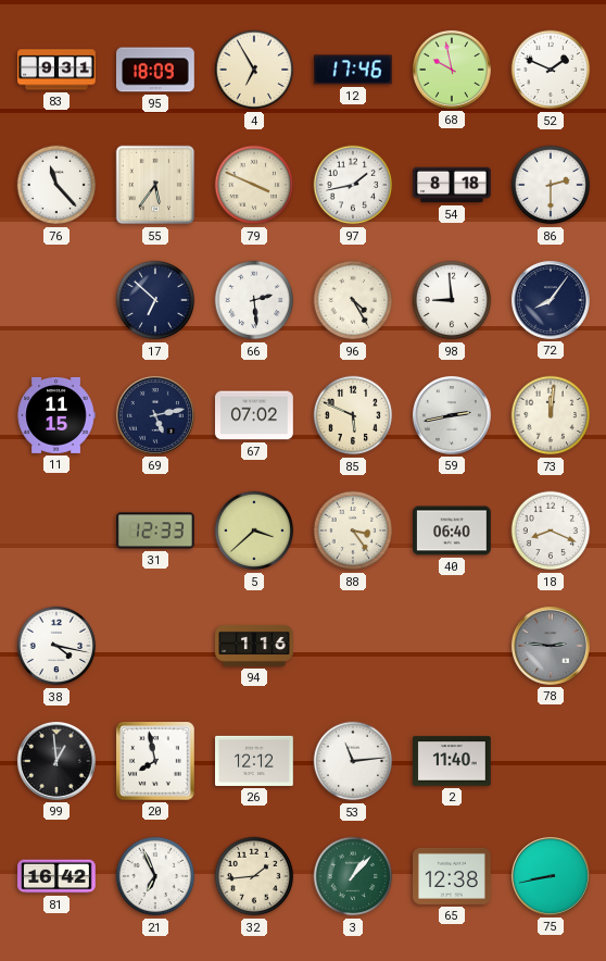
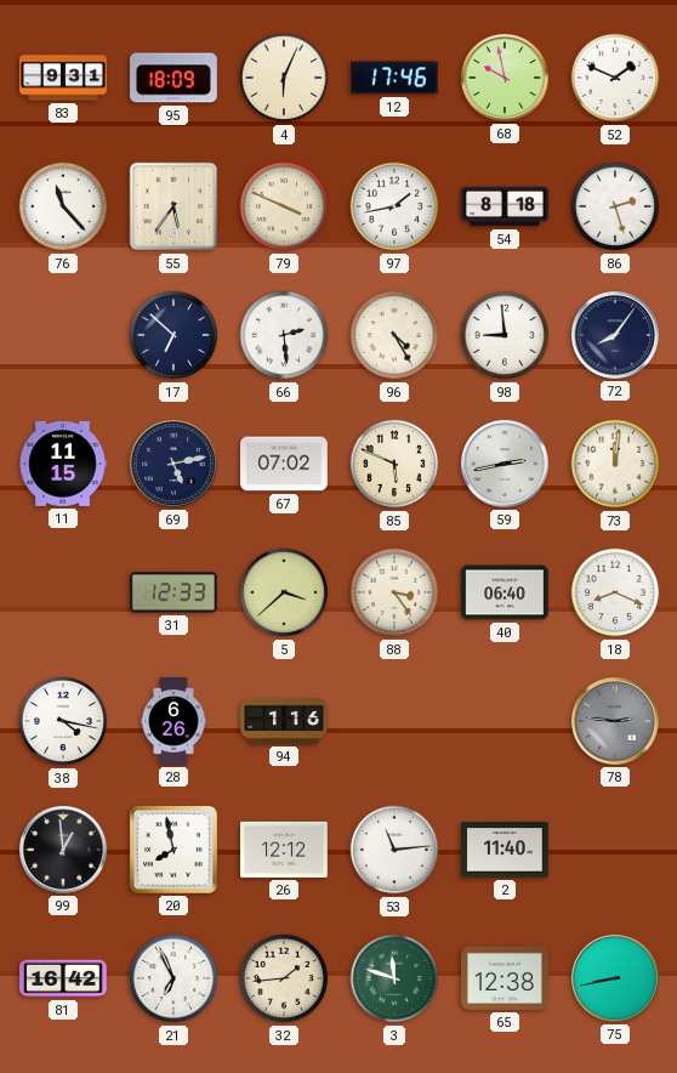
4: 6:55 -> 6:04
86: 2:30 -> 2:27
28: none -> 6:26
3: 1:07 -> 11:48
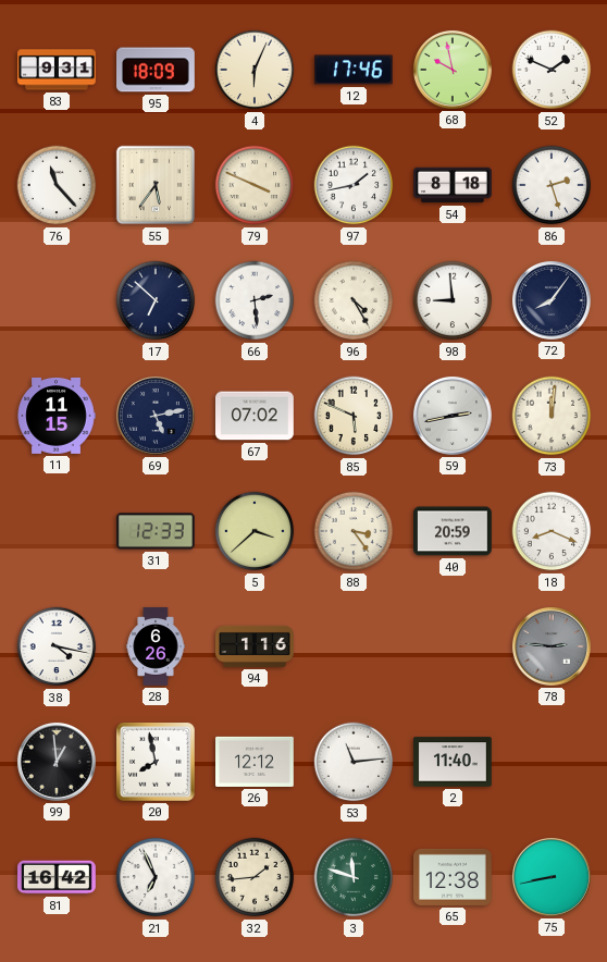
40: 06:40 -> 20:59
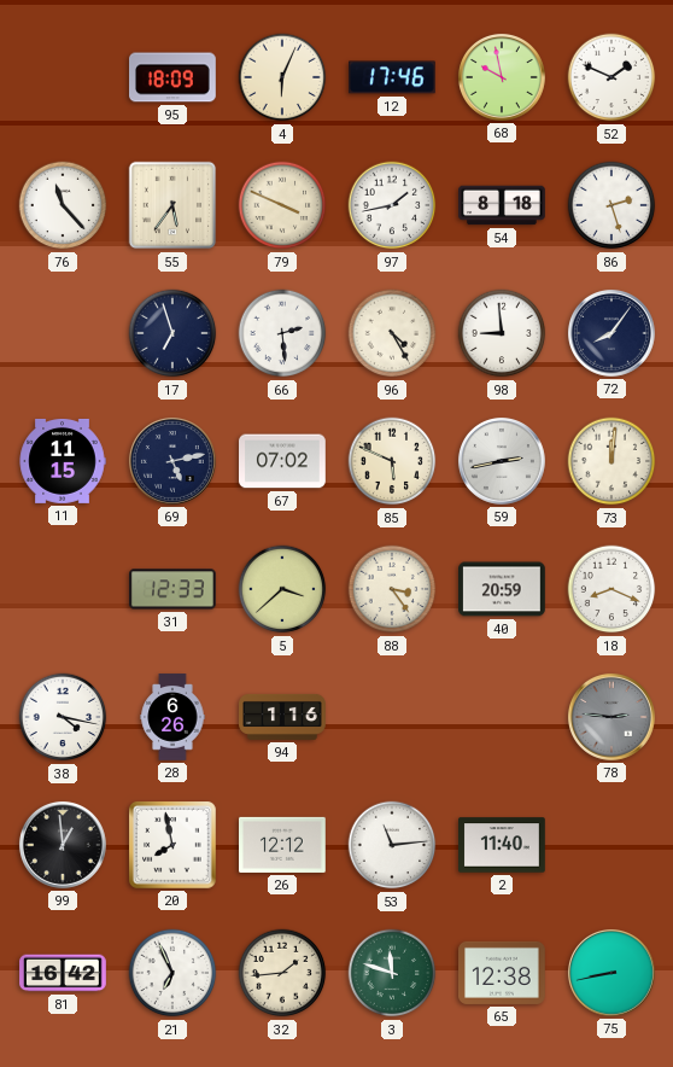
83: 9:31 -> none
17: 6:52 -> 6:57
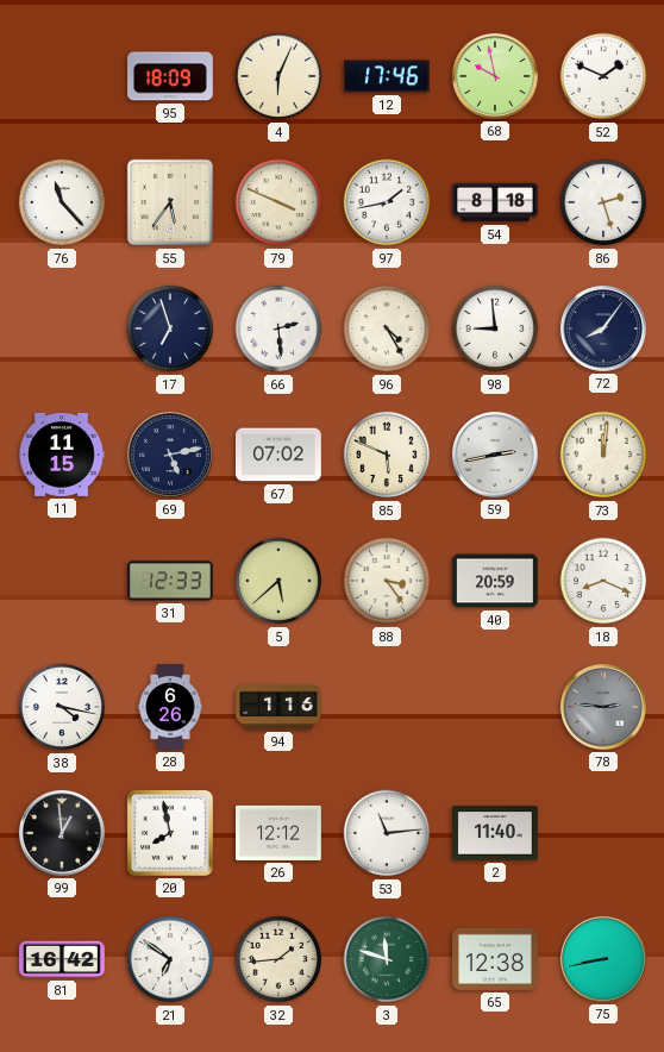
5: 3:38 -> 5:38
21: 6:56 -> 6:51
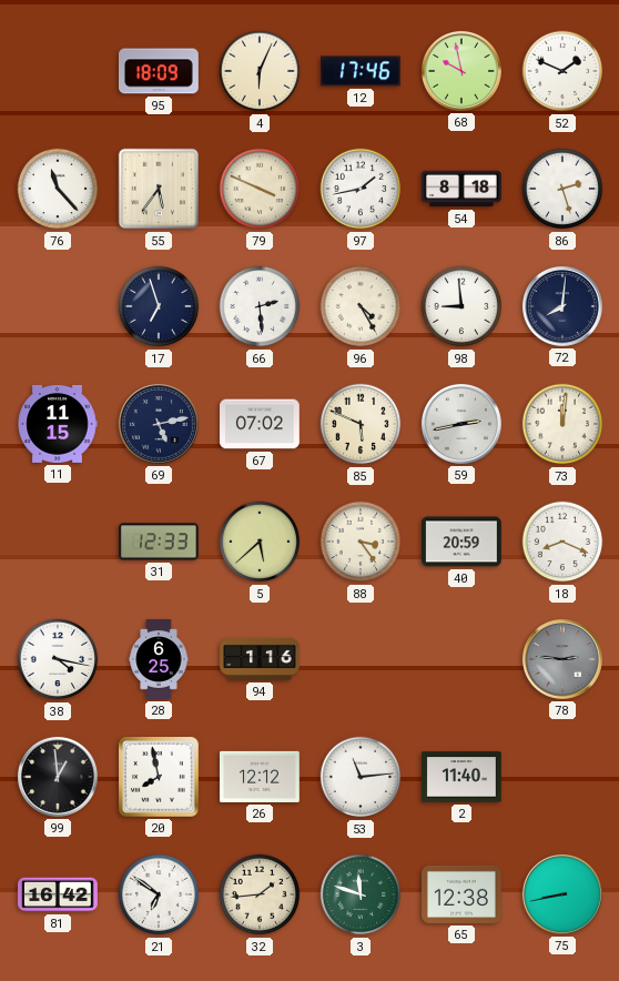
72: 8:06 -> 8:01
28: 6:26 -> 6:25
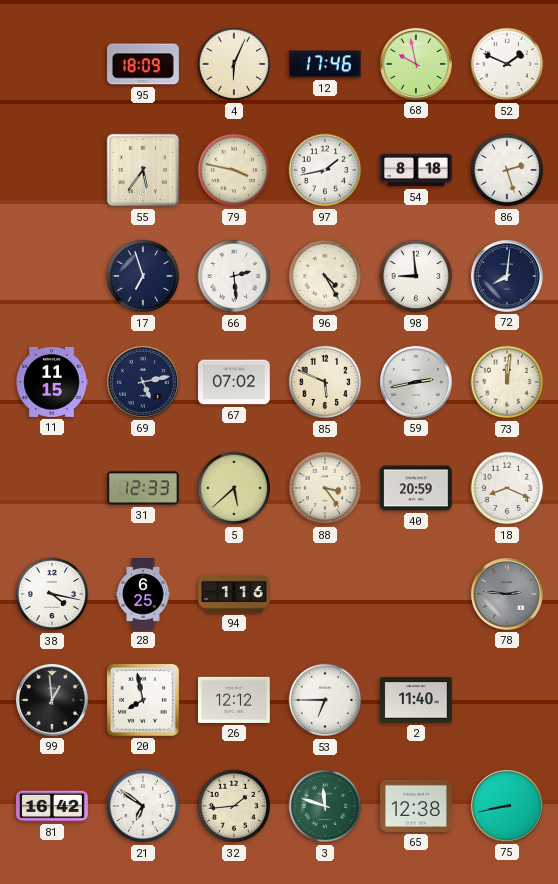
76: 11:23 -> none
79: 3:49 -> 3:47
53: 11:14 -> 6:45
